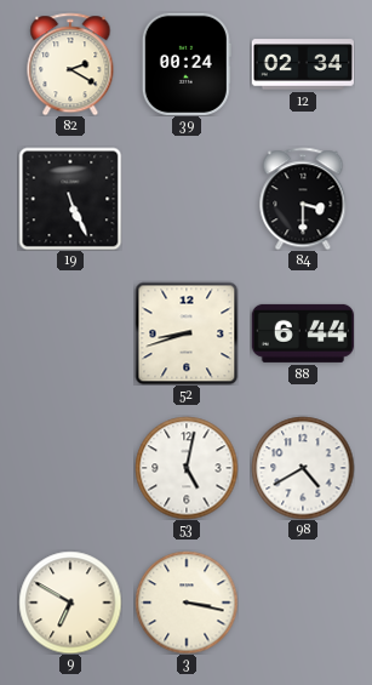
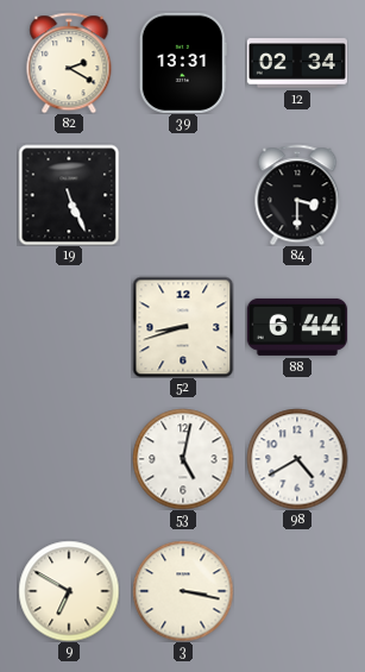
39: 00:24 -> 13:31
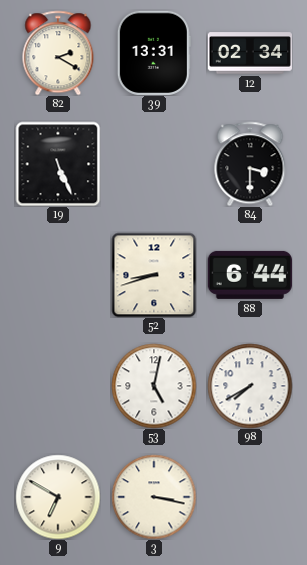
98: 4:40 -> 7:40
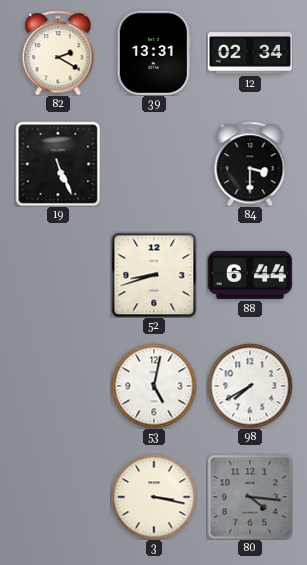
9: 6:50 -> none
80: none -> 4:16
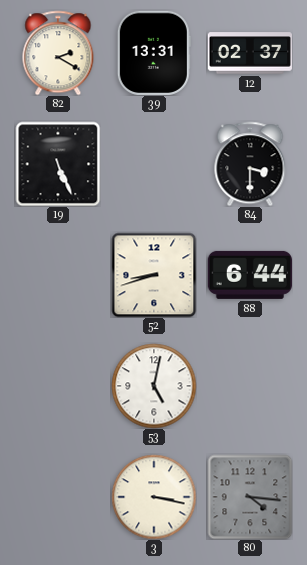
12: 02:34 -> 02:37
98: 7:40 -> none
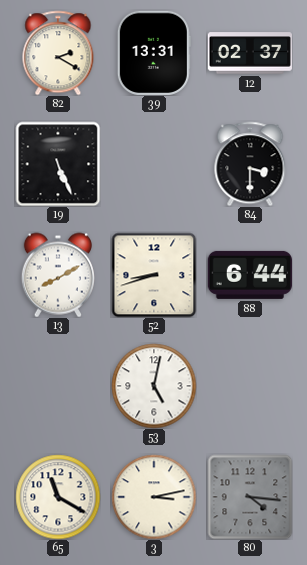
13: none -> 8:10
65: none -> 11:20
3: 3:17 -> 3:13
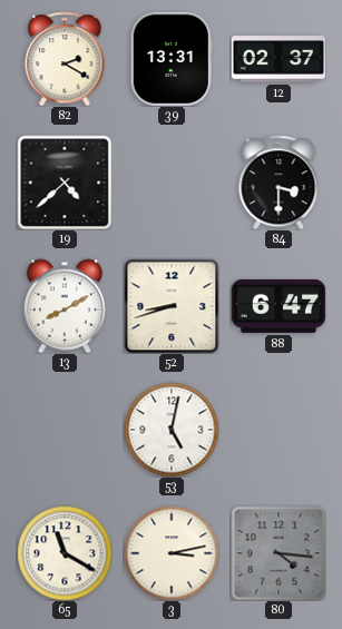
19: 5:26 -> 4:38
88: 6:44 -> 6:47
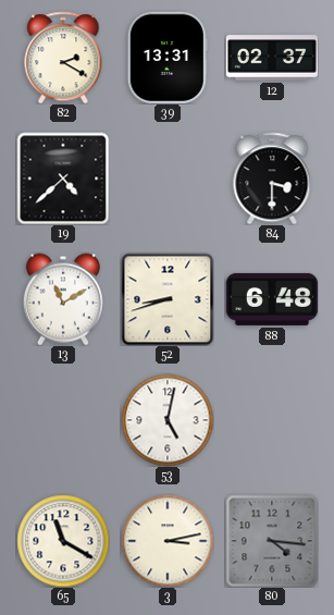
13: 8:10 -> 11:10
88: 6:47 -> 6:48
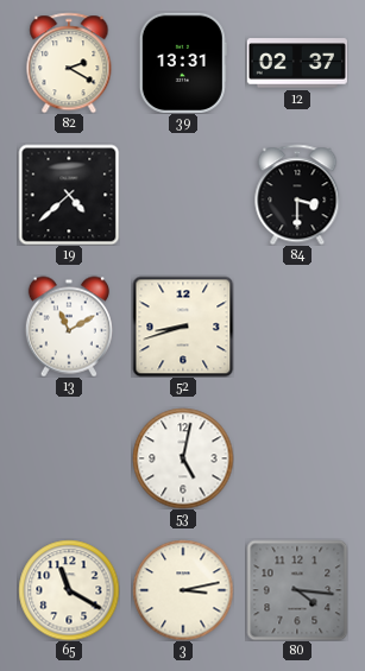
88: 6:48 -> none
